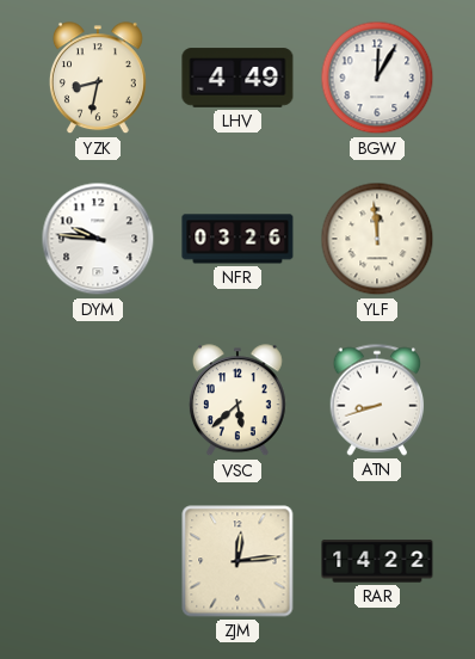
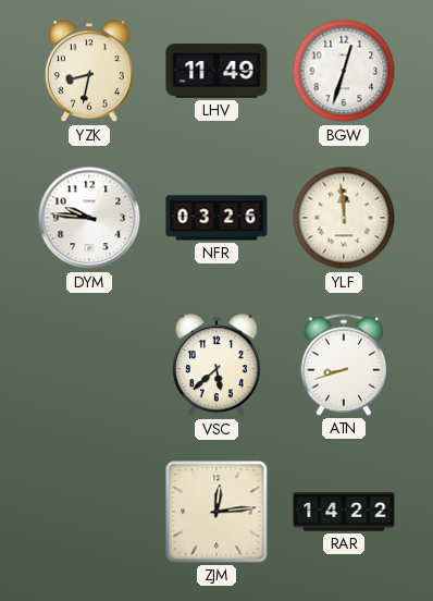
LHV: 4:49 -> 11:49
BGW: 12:05 -> 12:33
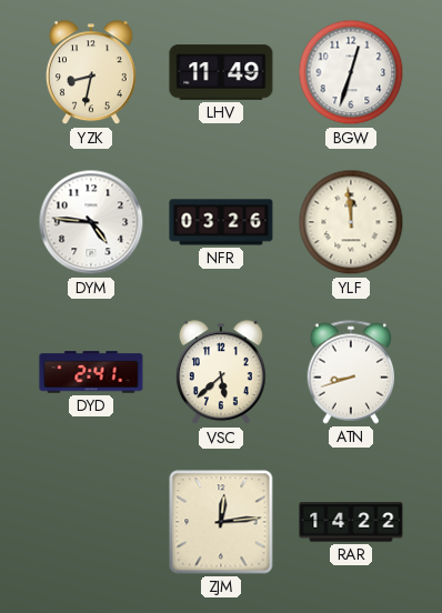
DYM: 9:46 -> 4:46
DYD: none -> 2:41
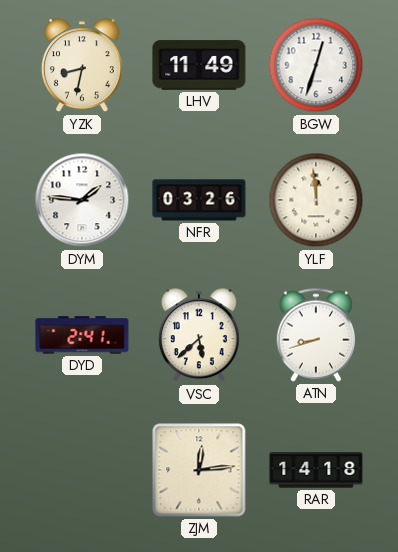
DYM: 4:46 -> 1:46
RAR: 14:22 -> 14:18
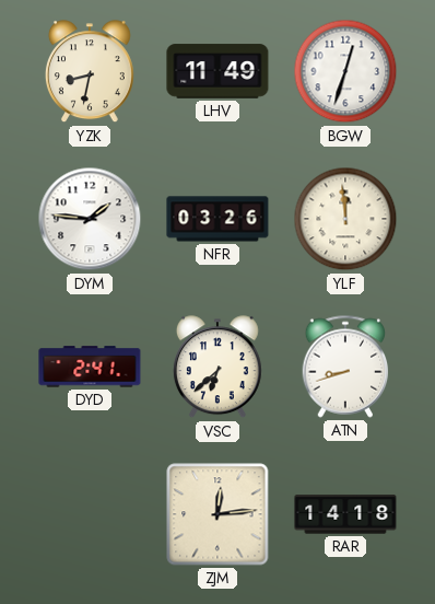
VSC: 5:38 -> 6:38
